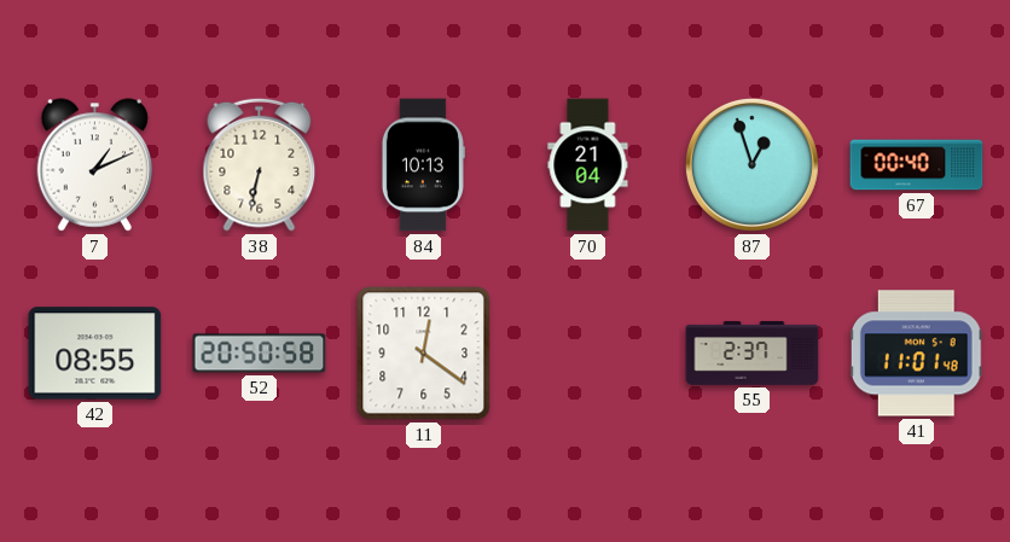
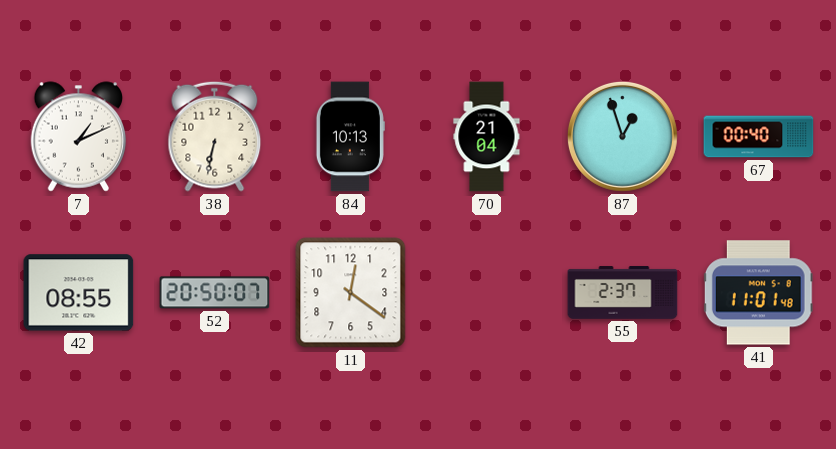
52: 20:50:58 -> 20:50:07
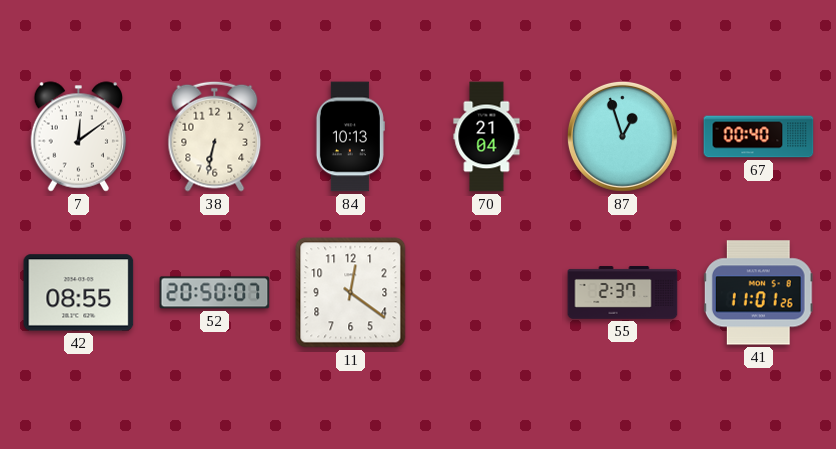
7: 1:11 -> 12:09
41: 11:01:48 -> 11:01:26
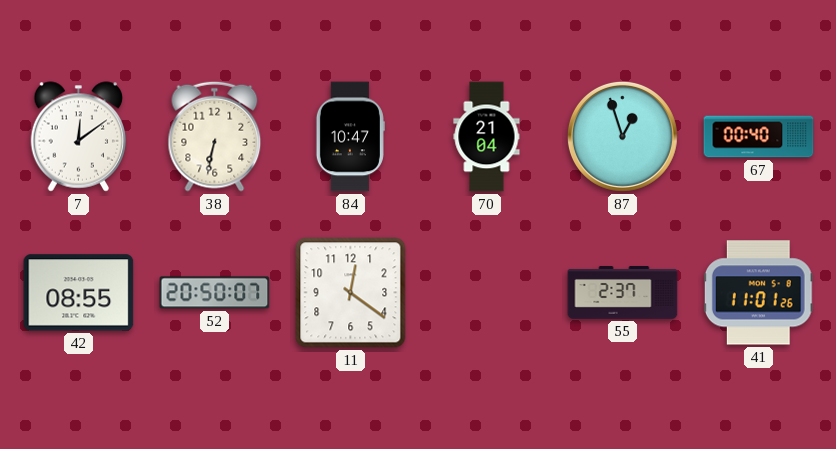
84: 10:13 -> 10:47
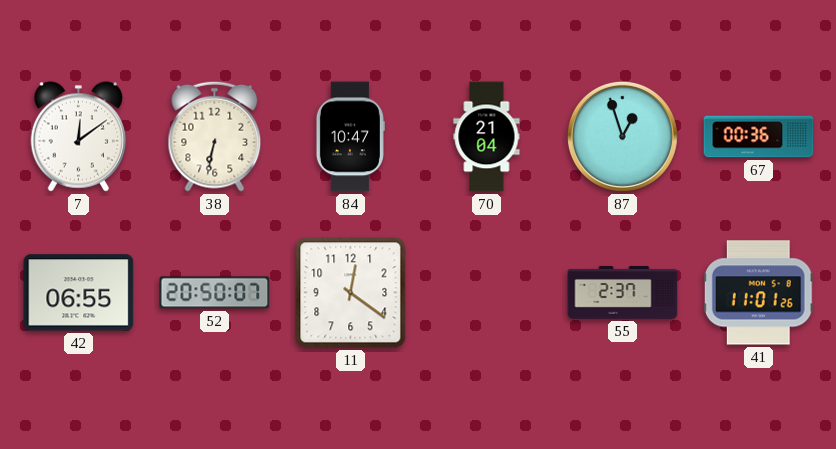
67: 00:40 -> 00:36
42: 08:55 -> 06:55
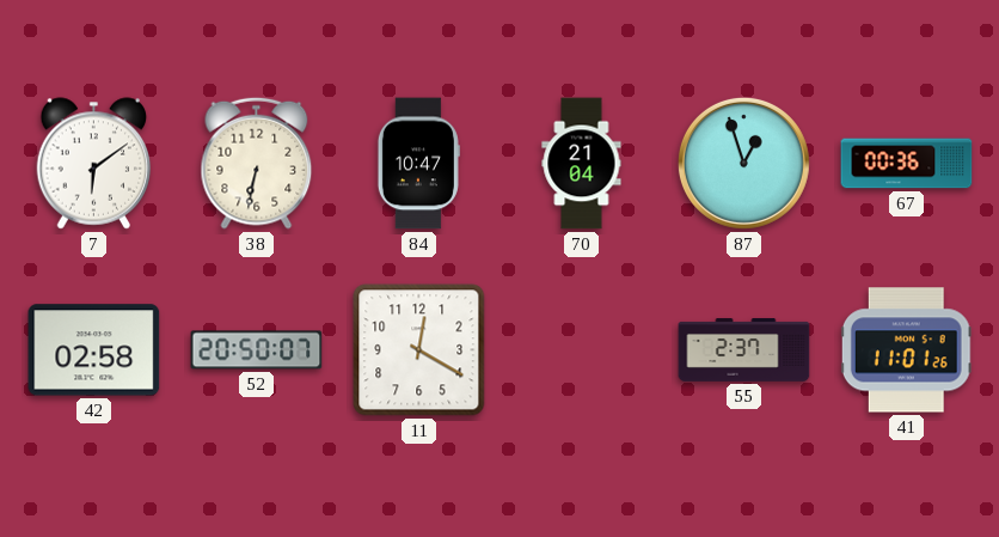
7: 12:09 -> 6:09
42: 06:55 -> 02:58
11: 12:21 -> 12:20
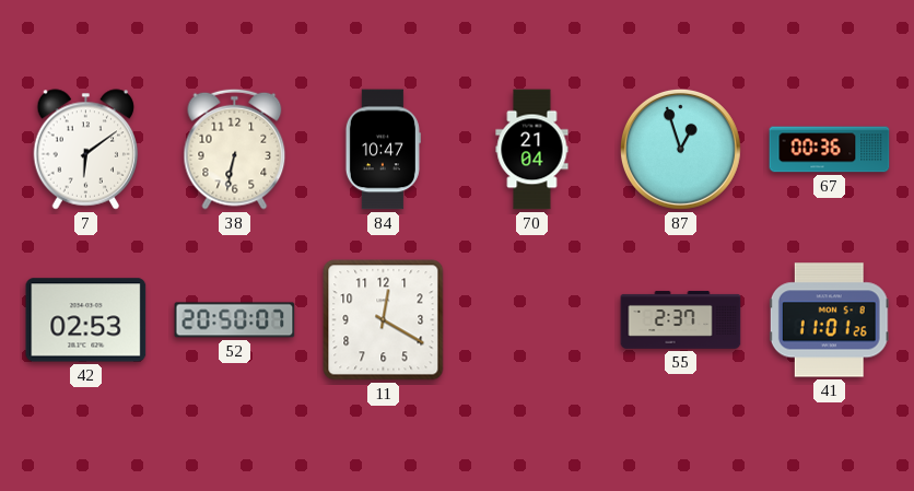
42: 02:58 -> 02:53
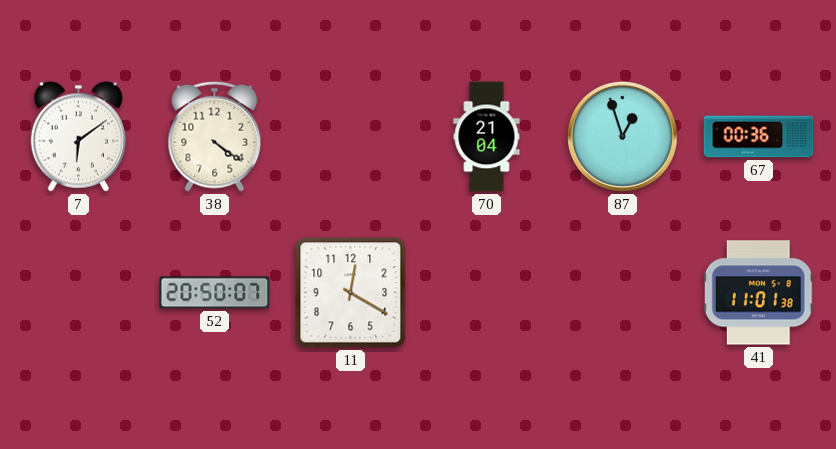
38: 6:32 -> 4:21
84: 10:47 -> none
42: 02:53 -> none
55: 2:37 -> none
41: 11:01:26 -> 11:01:38
